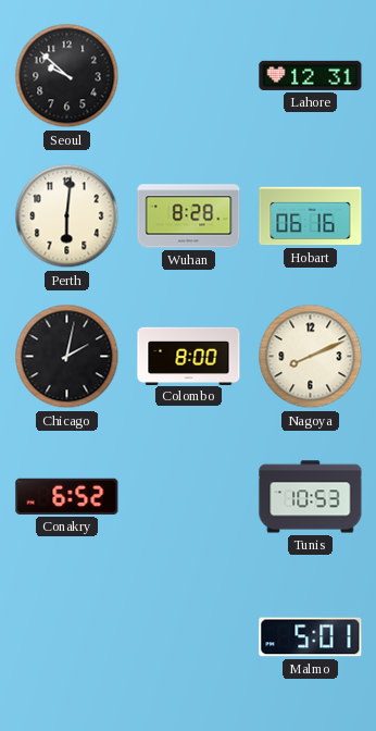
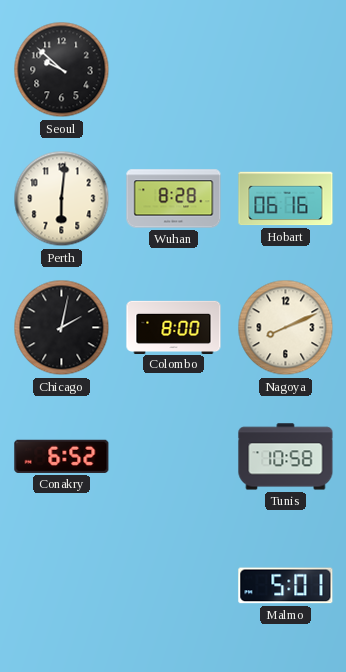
Lahore: 12:31 -> none
Tunis: 10:53 -> 10:58
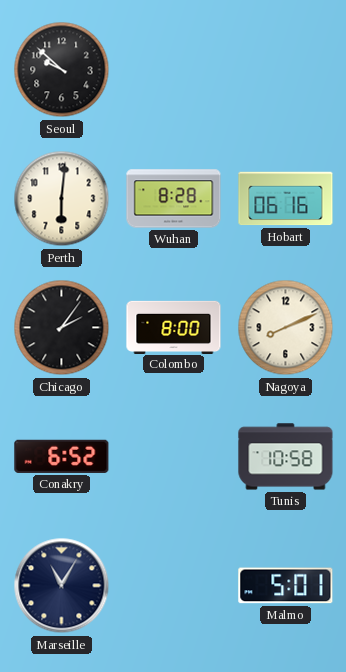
Chicago: 2:02 -> 2:06
Marseille: none -> 11:05
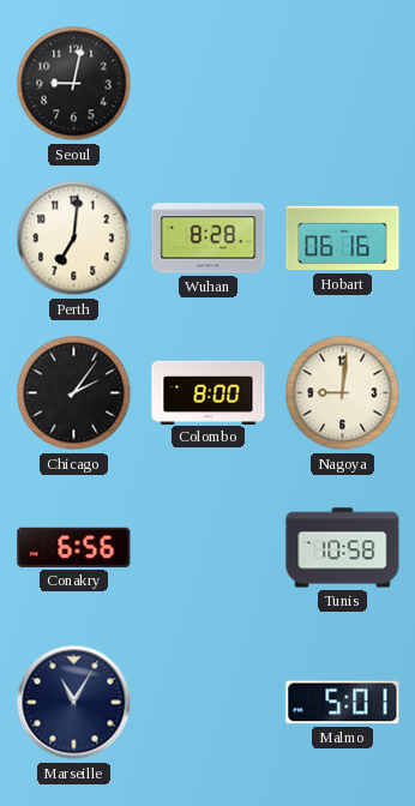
Seoul: 9:52 -> 9:02
Perth: 6:01 -> 7:01
Nagoya: 8:11 -> 9:01
Conakry: 6:52 -> 6:56
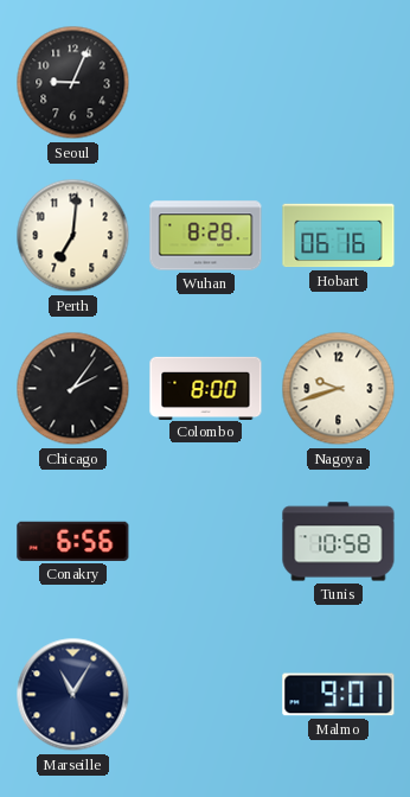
Seoul: 9:02 -> 9:04
Nagoya: 9:01 -> 9:42
Malmo: 5:01 -> 9:01
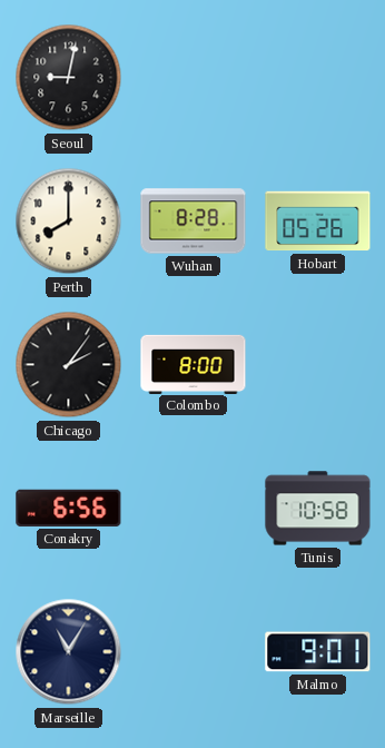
Seoul: 9:04 -> 9:02
Perth: 7:01 -> 8:00
Hobart: 06:16 -> 05:26
Nagoya: 9:42 -> none
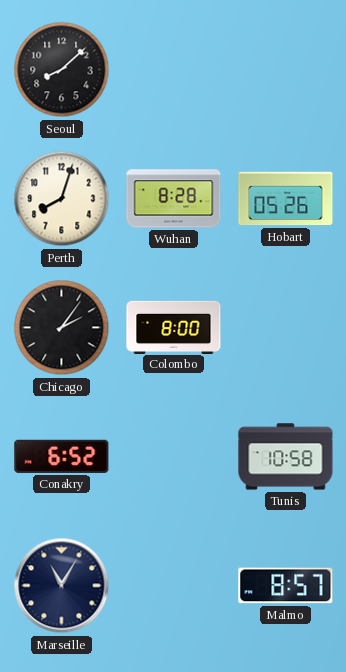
Seoul: 9:02 -> 8:08
Perth: 8:00 -> 8:03
Conakry: 6:56 -> 6:52
Malmo: 9:01 -> 8:57
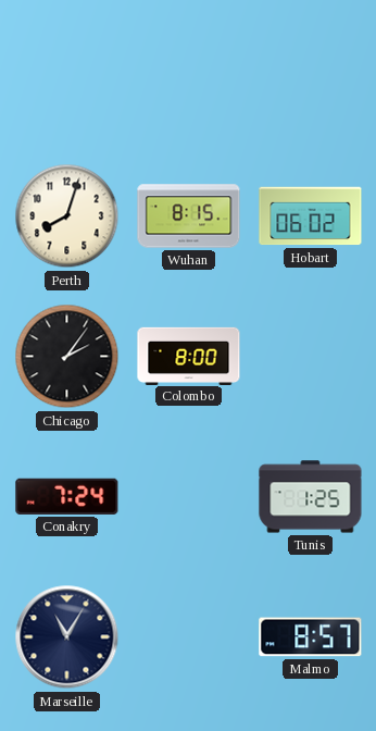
Seoul: 8:08 -> none
Wuhan: 8:28 -> 8:15
Hobart: 05:26 -> 06:02
Conakry: 6:52 -> 7:24
Tunis: 10:58 -> 1:25
